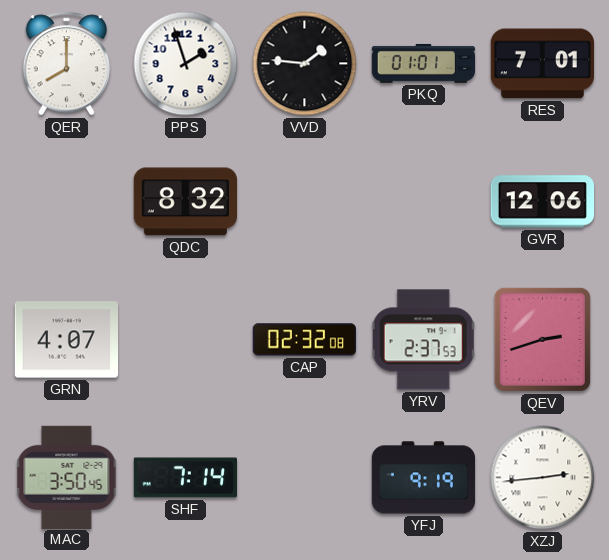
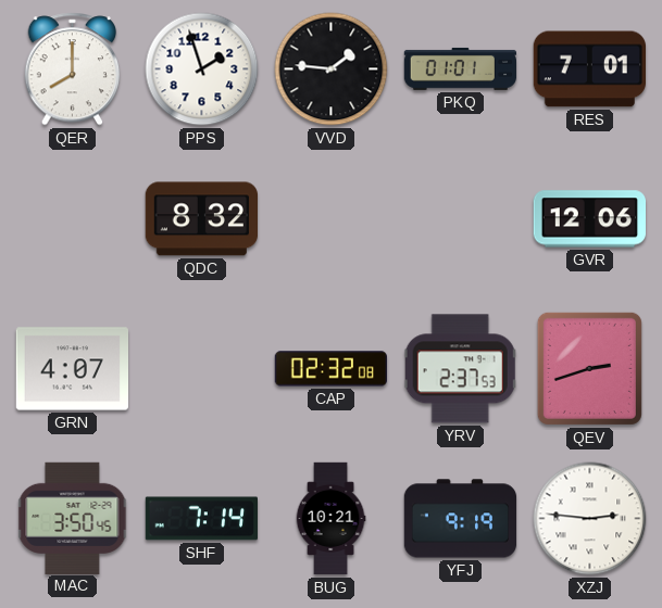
BUG: none -> 10:21
XZJ: 2:44 -> 2:46
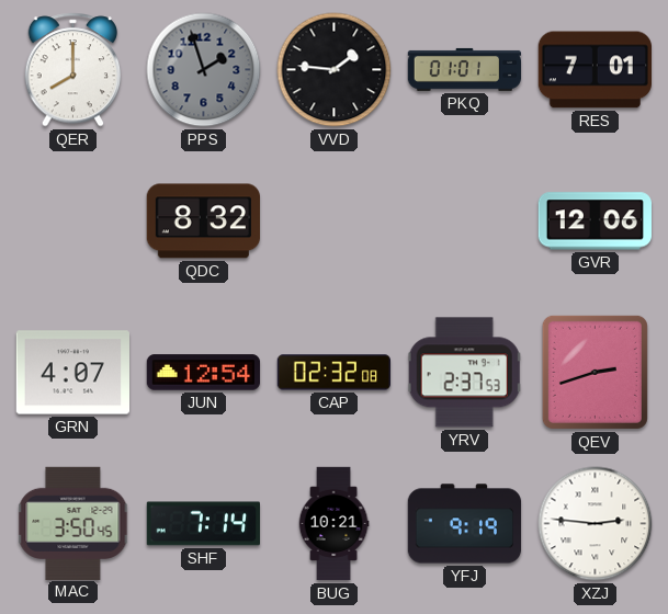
PPS dial: white -> grey
JUN: none -> 12:54
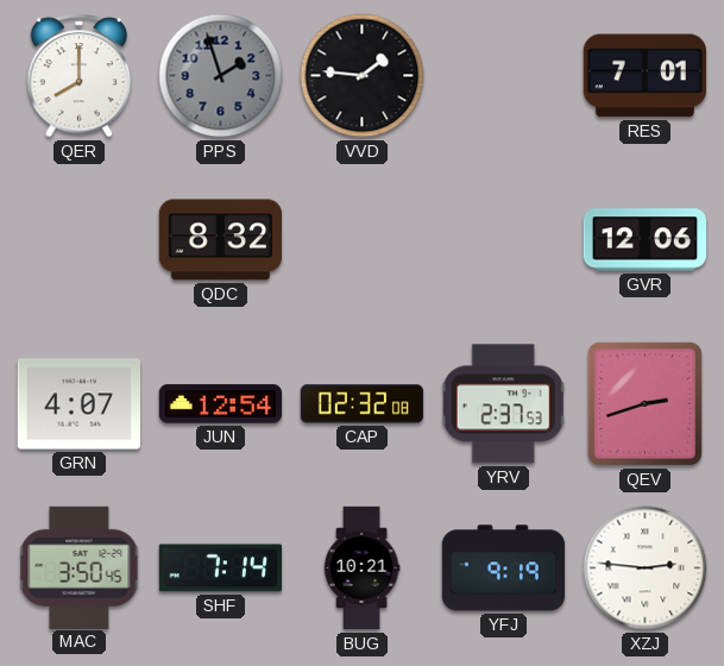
PKQ: 01:01 -> none
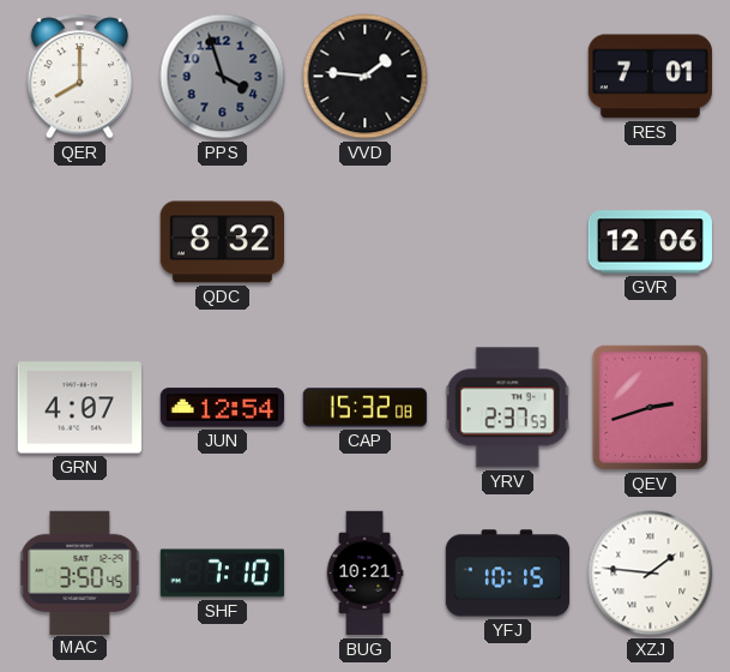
PPS: 1:57 -> 3:57
CAP: 02:32 -> 15:32
SHF: 7:14 -> 7:10
YFJ: 9:19 -> 10:15
XZJ: 2:46 -> 1:46
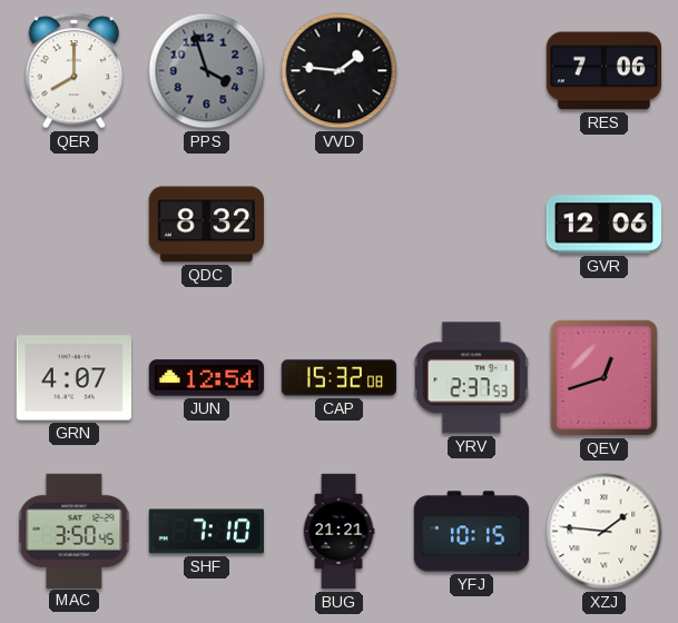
RES: 7:01 -> 7:06
QEV: 2:42 -> 12:42
BUG: 10:21 -> 21:21
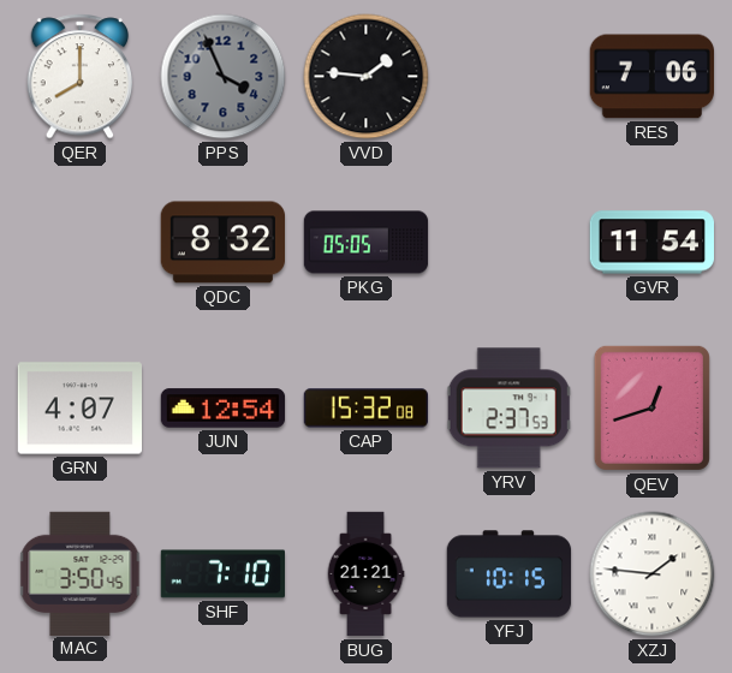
PPS: 3:57 -> 3:56
PKG: none -> 05:05
GVR: 12:06 -> 11:54
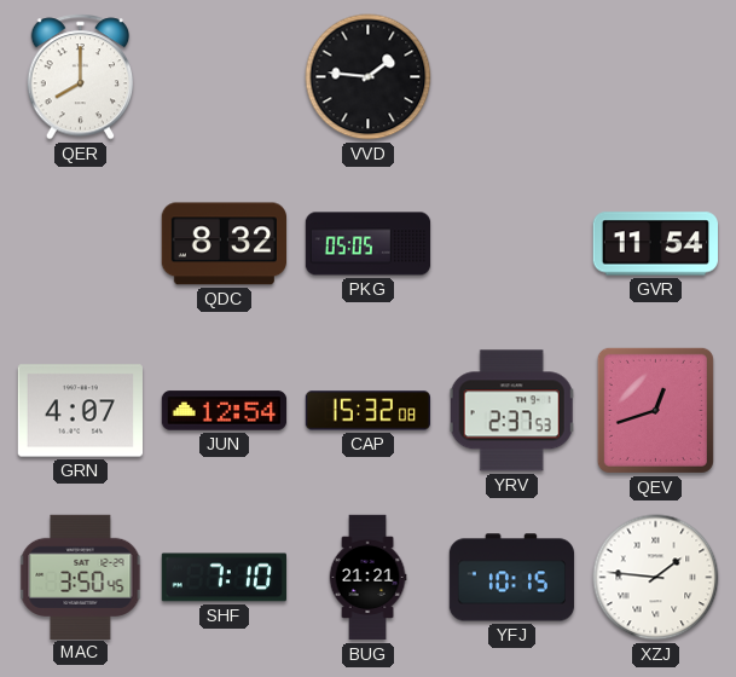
PPS: 3:56 -> none
RES: 7:06 -> none
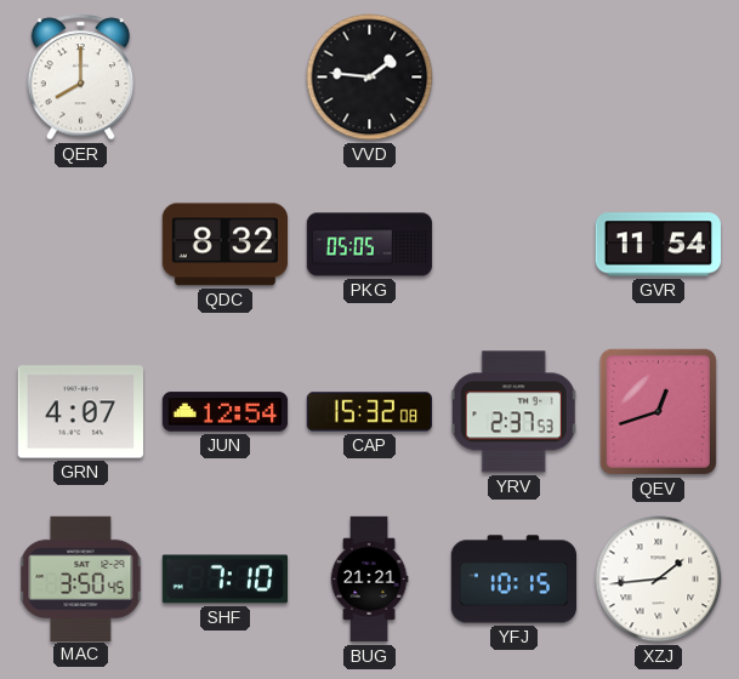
XZJ: 1:46 -> 1:44
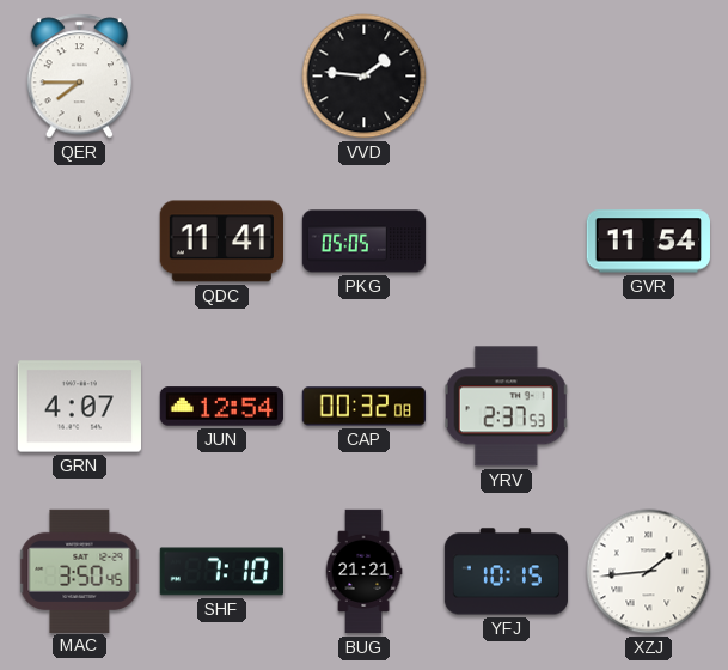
QER: 8:00 -> 7:45
QDC: 8:32 -> 11:41
CAP: 15:32 -> 00:32
QEV: 12:42 -> none
